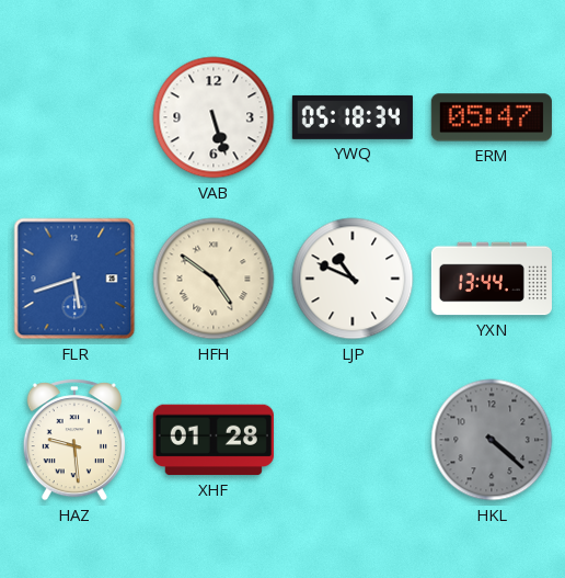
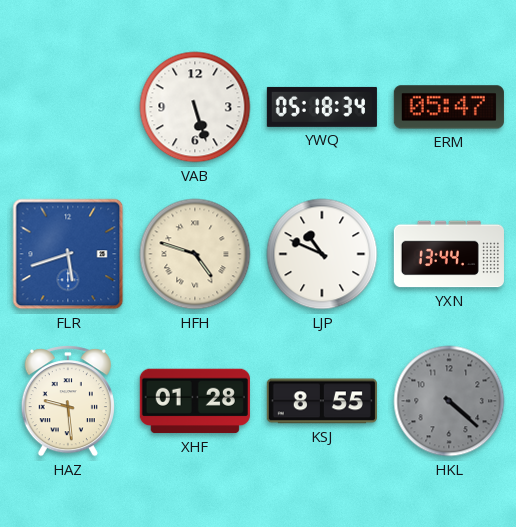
HFH: 4:51 -> 4:48
KSJ: none -> 8:55
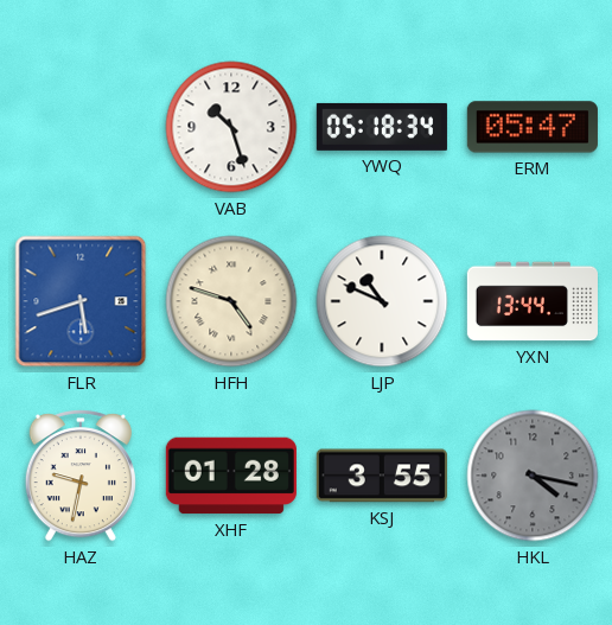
VAB: 5:27 -> 10:27
HAZ: 9:29 -> 9:32
KSJ: 8:55 -> 3:55
HKL: 4:22 -> 4:17
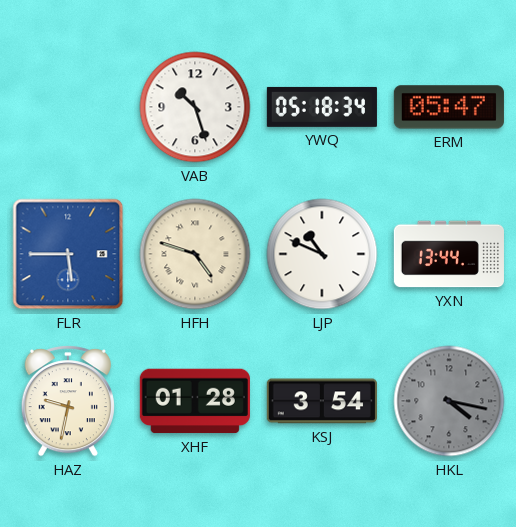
FLR: 5:42 -> 5:45
KSJ: 3:55 -> 3:54
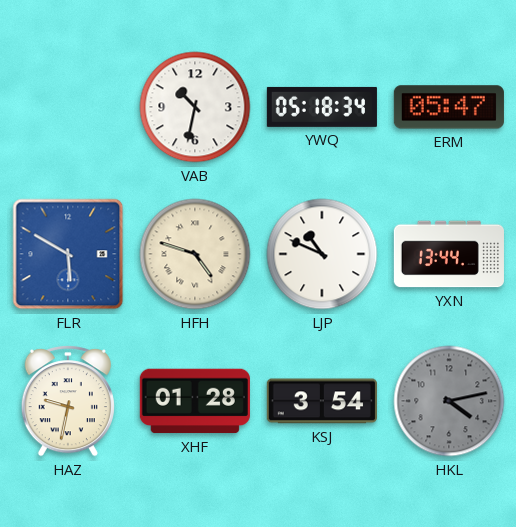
VAB: 10:27 -> 10:32
FLR: 5:45 -> 5:50
HKL: 4:17 -> 4:13
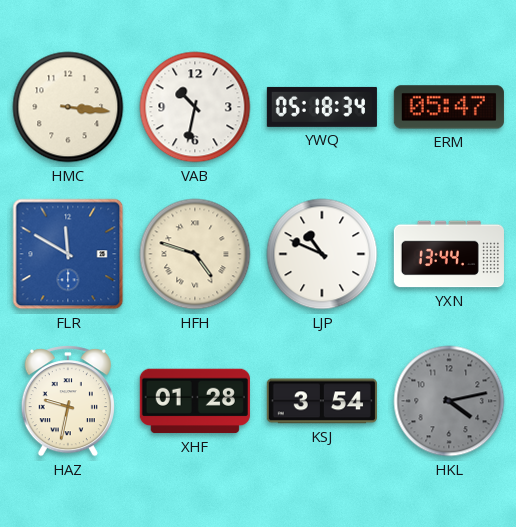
HMC: none -> 3:16
FLR: 5:50 -> 11:50
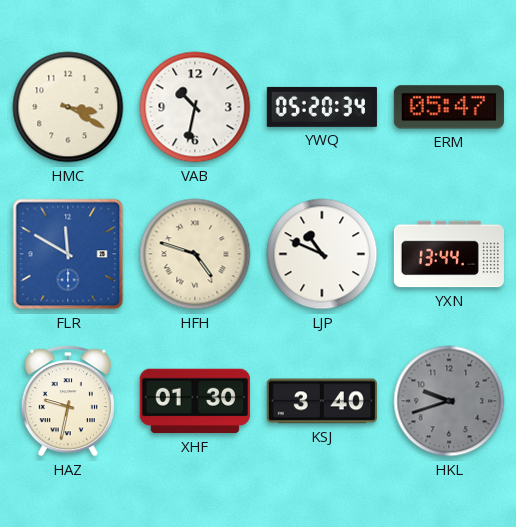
HMC: 3:16 -> 3:20
YWQ: 05:18 -> 05:20
XHF: 01:28 -> 01:30
KSJ: 3:54 -> 3:40
HKL: 4:13 -> 9:42
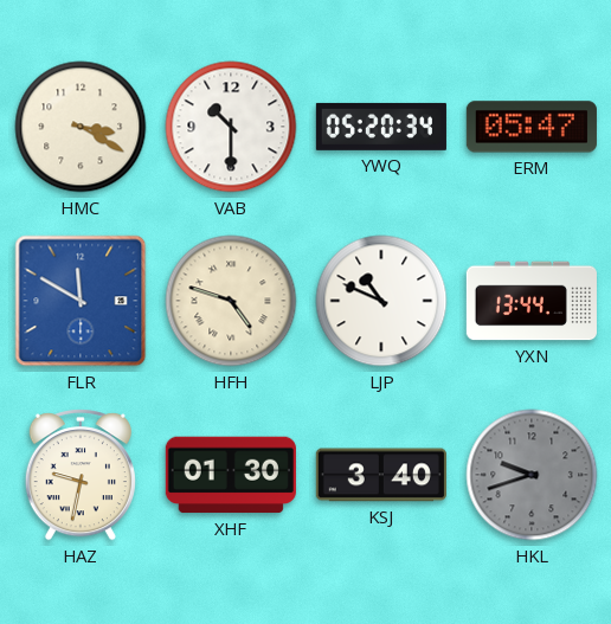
VAB: 10:32 -> 10:30
